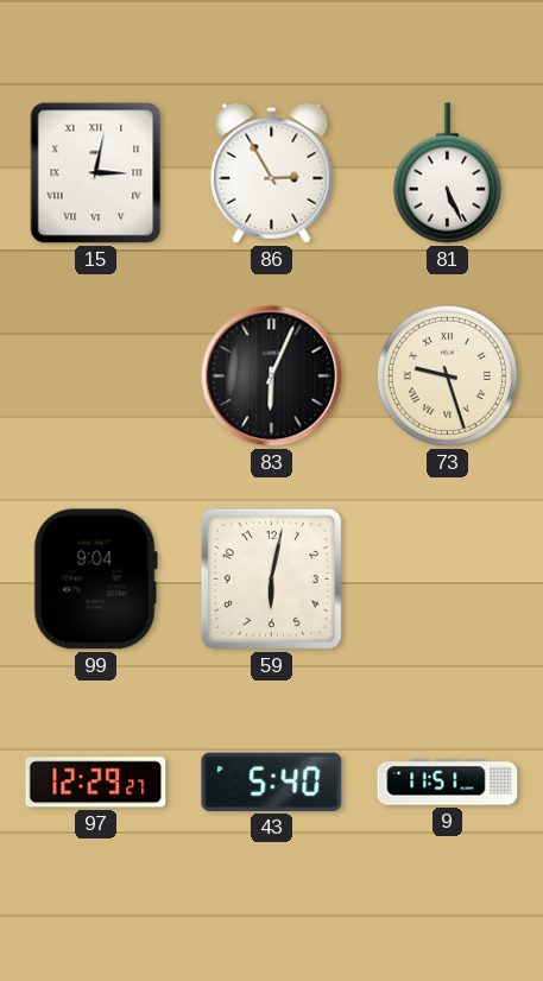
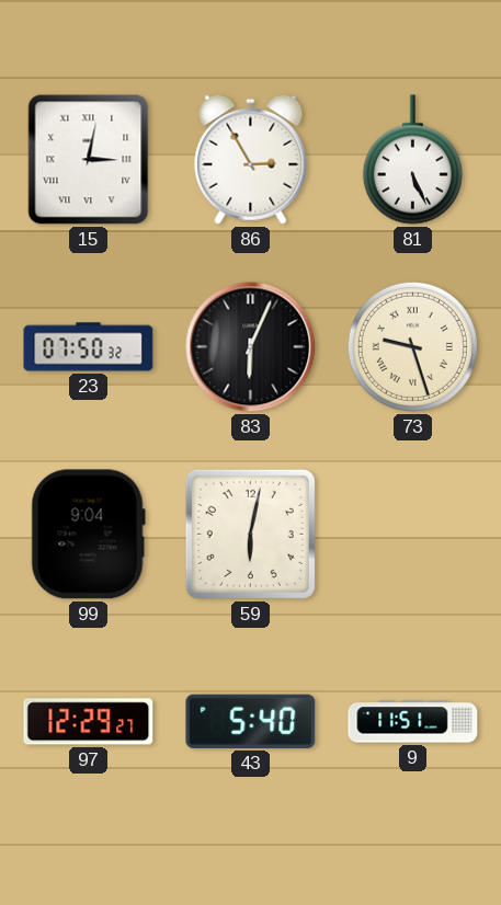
23: none -> 07:50
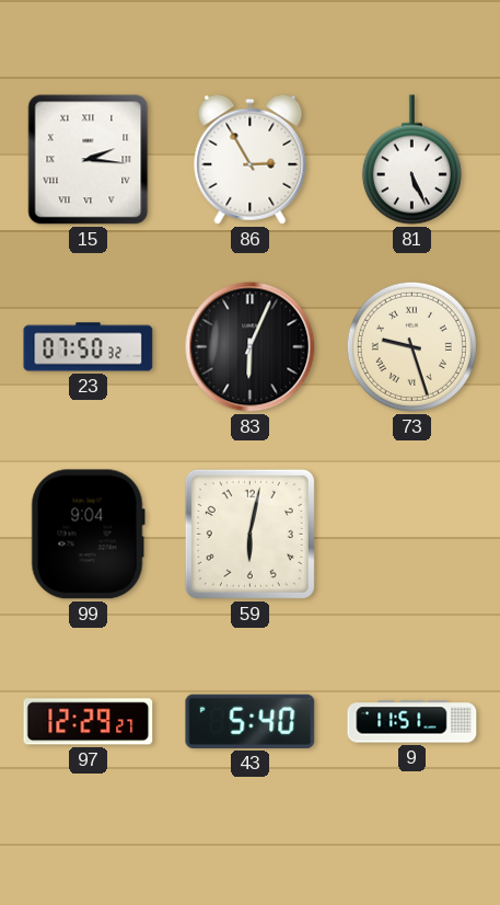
15: 3:02 -> 2:16
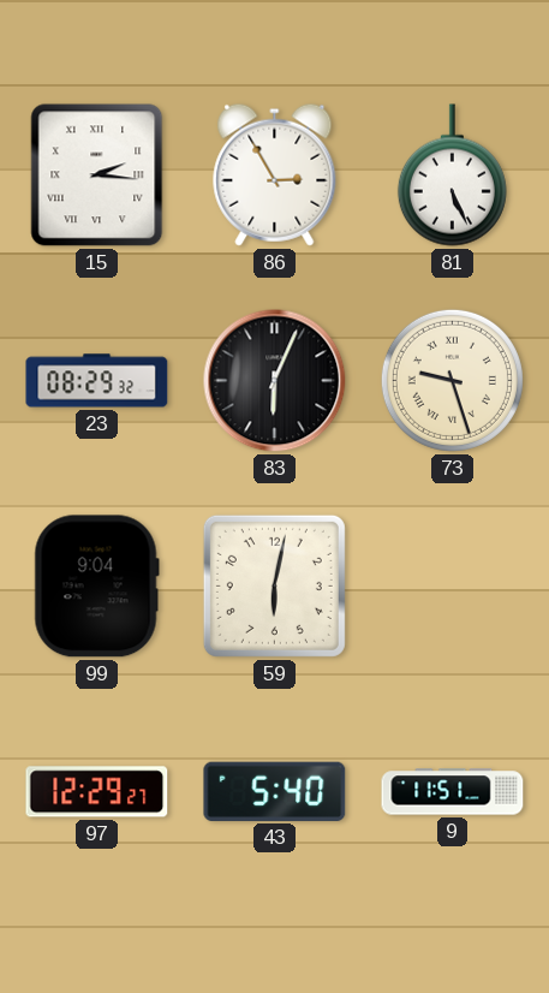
23: 07:50 -> 08:29
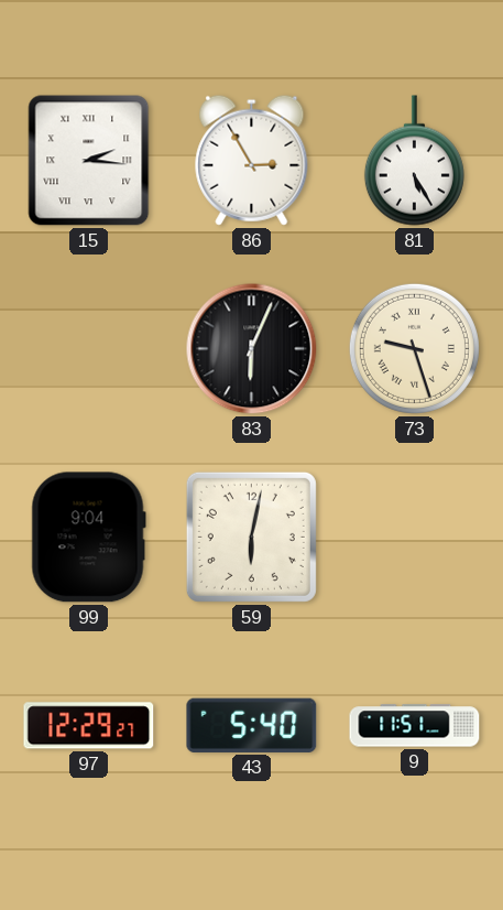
81: 5:26 -> 5:25
23: 08:29 -> none
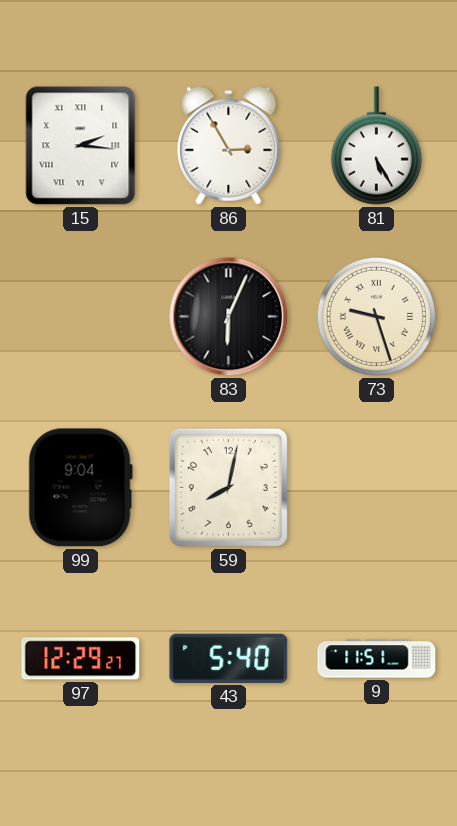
59: 6:02 -> 8:02
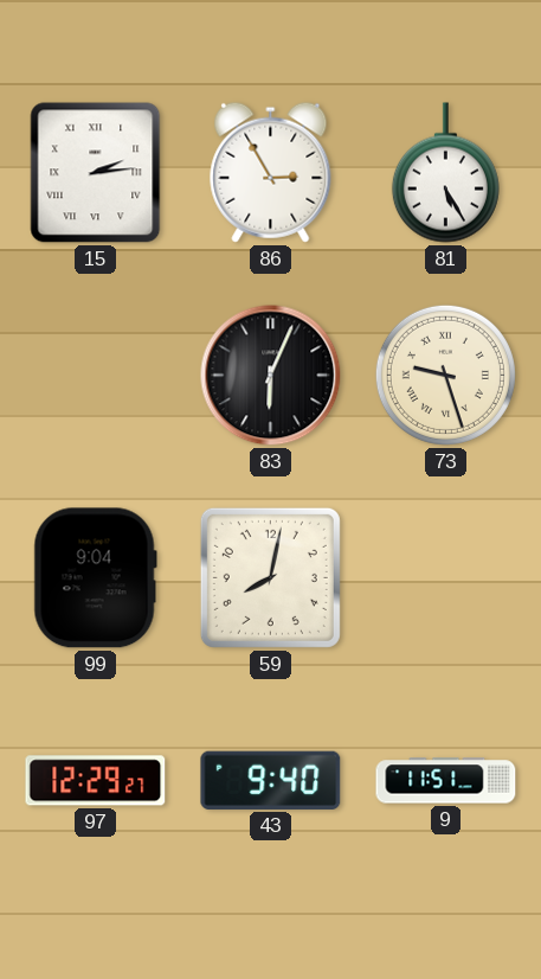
15: 2:16 -> 2:14
43: 5:40 -> 9:40
